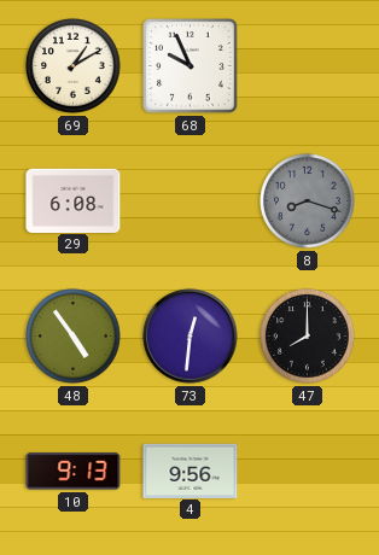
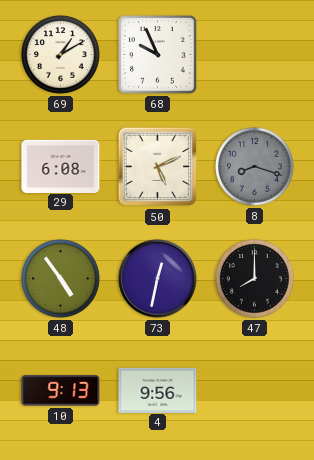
50: none -> 5:11
73: 12:31 -> 12:32
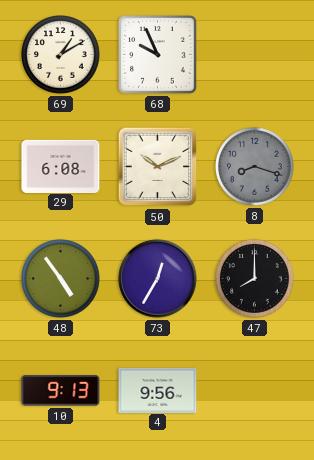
50: 5:11 -> 10:11
73: 12:32 -> 12:35
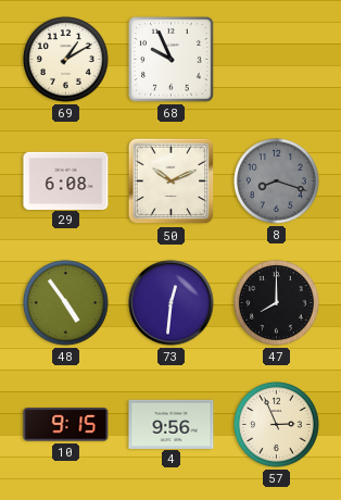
73: 12:35 -> 12:31
10: 9:13 -> 9:15
57: none -> 2:56
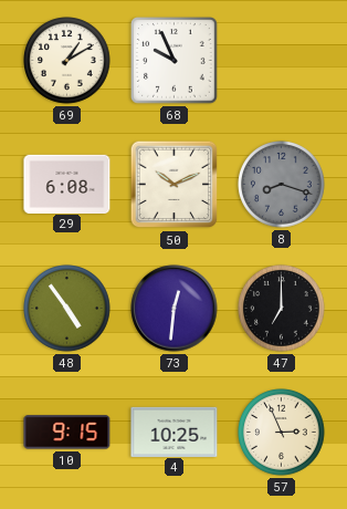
47: 8:00 -> 7:00
4: 9:56 -> 10:25
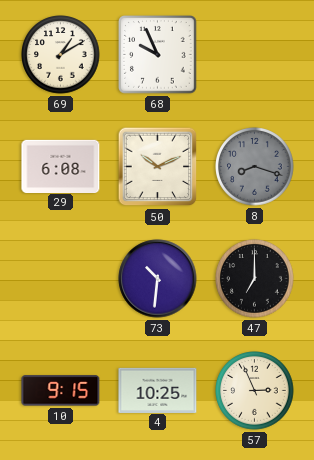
48: 4:54 -> none
73: 12:31 -> 10:31
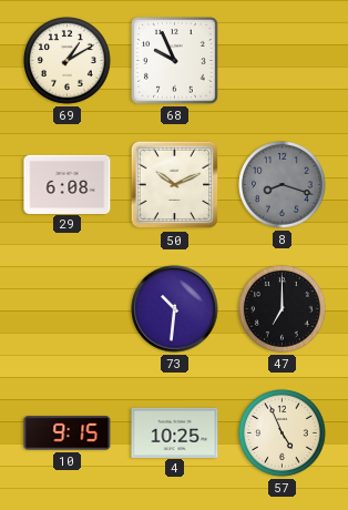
57: 2:56 -> 4:56
